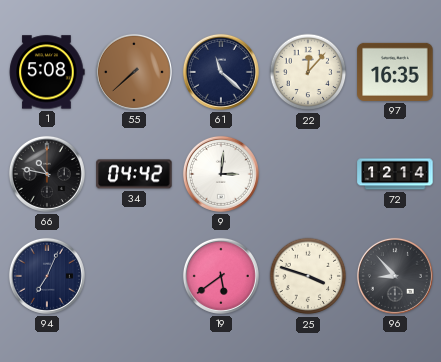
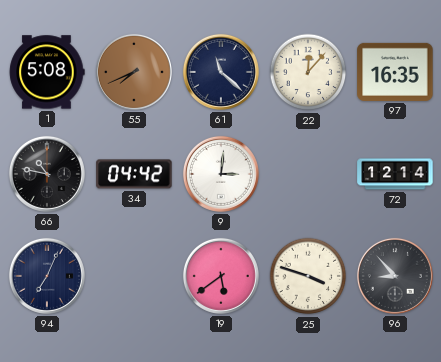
55: 7:38 -> 7:41
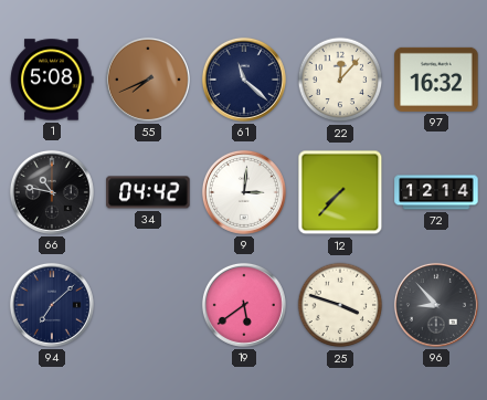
97: 16:35 -> 16:32
12: none -> 7:37
94: 7:04 -> 7:08
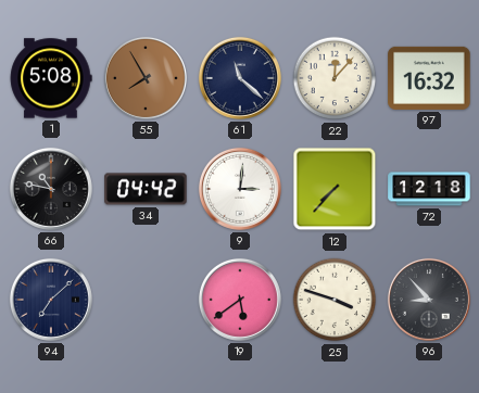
55: 7:41 -> 7:55
72: 12:14 -> 12:18
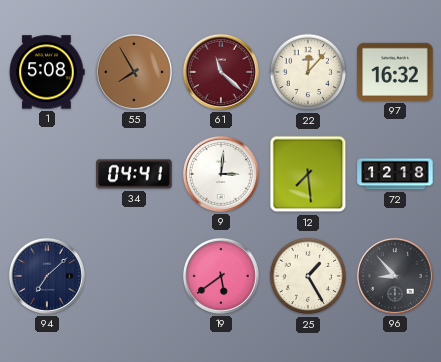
61 dial: navy -> burgundy
66: 10:47 -> none
34: 04:42 -> 04:41
12: 7:37 -> 7:29
25: 3:48 -> 1:25
